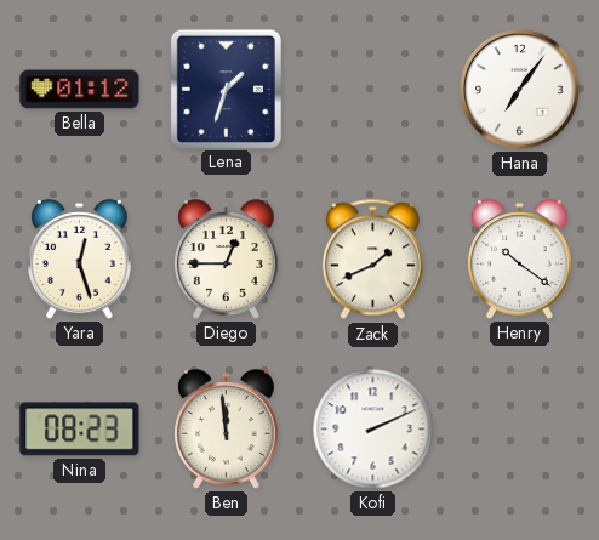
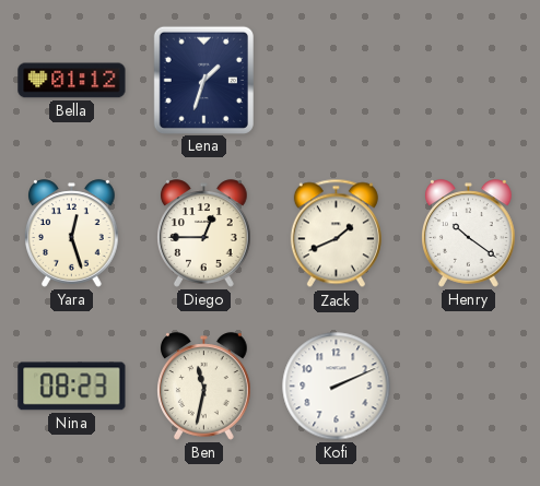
Hana: 7:06 -> none
Ben: 11:59 -> 11:32
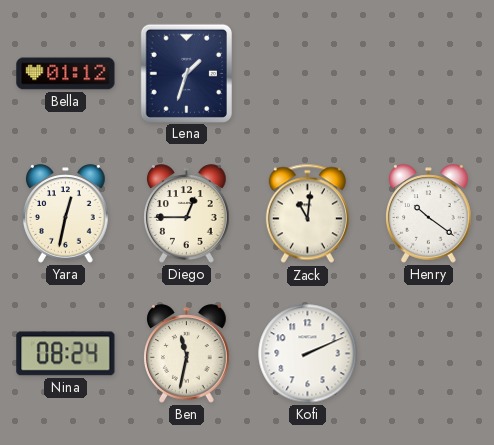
Yara: 12:27 -> 12:32
Zack: 1:41 -> 11:01
Nina: 08:23 -> 08:24
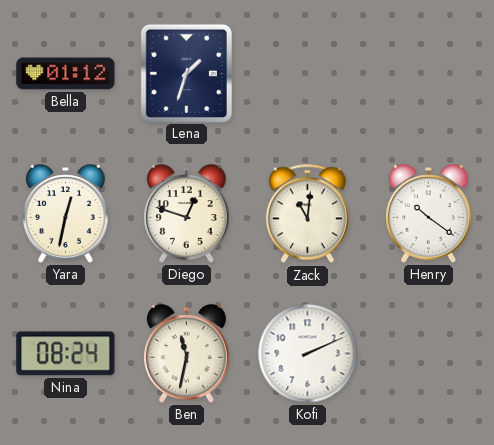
Diego: 12:45 -> 12:48
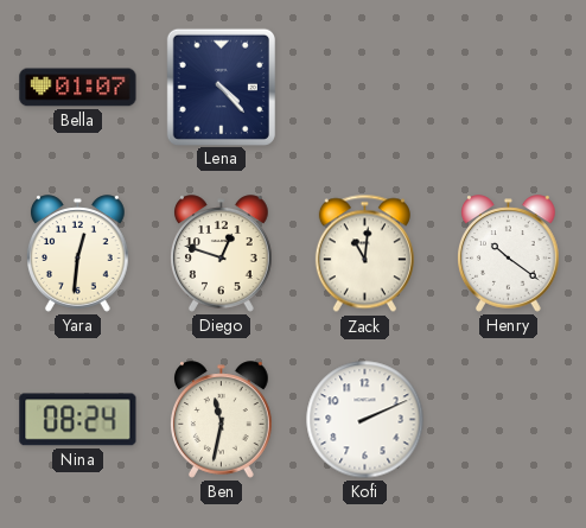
Bella: 01:12 -> 01:07
Lena: 1:33 -> 4:23
Yara: 12:32 -> 12:31
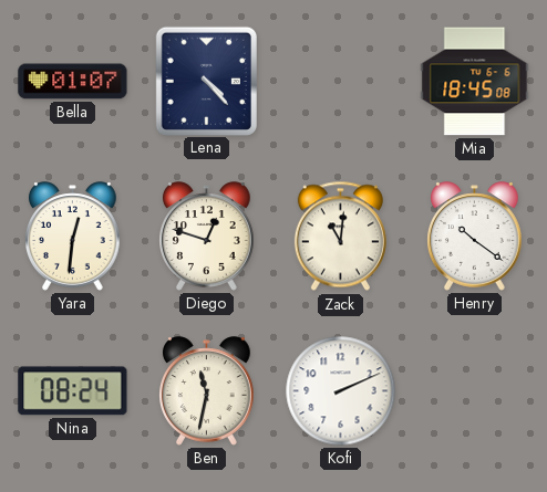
Mia: none -> 18:45
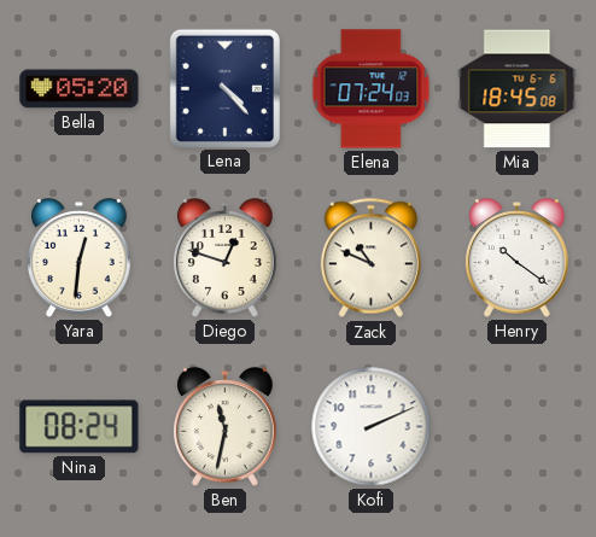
Bella: 01:07 -> 05:20
Elena: none -> 07:24
Zack: 11:01 -> 10:49
